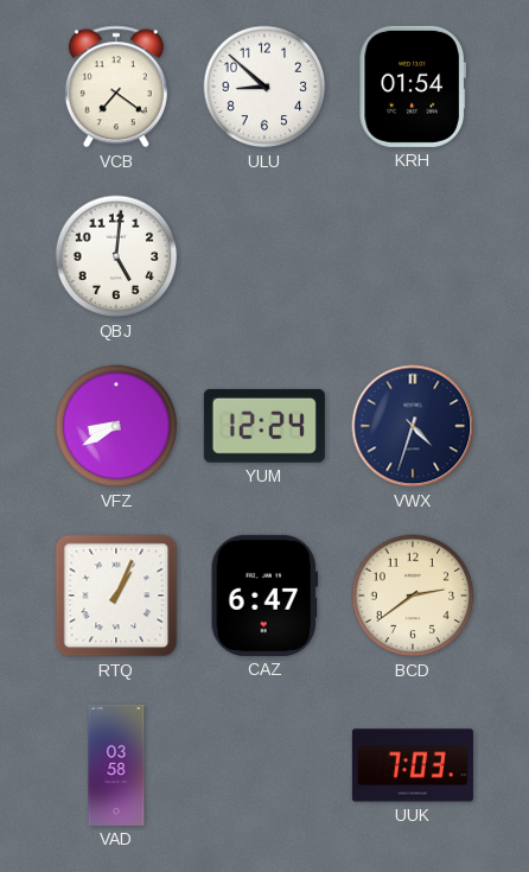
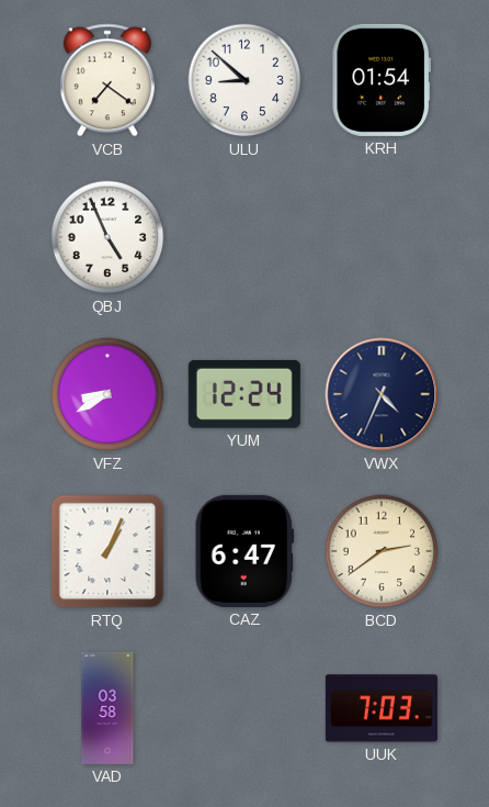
QBJ: 5:01 -> 4:56
VWX: 4:33 -> 4:34
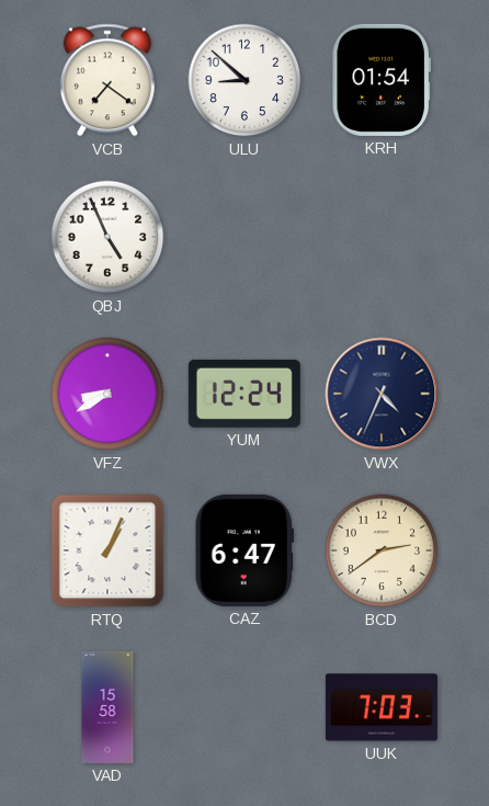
VAD: 03:58 -> 15:58
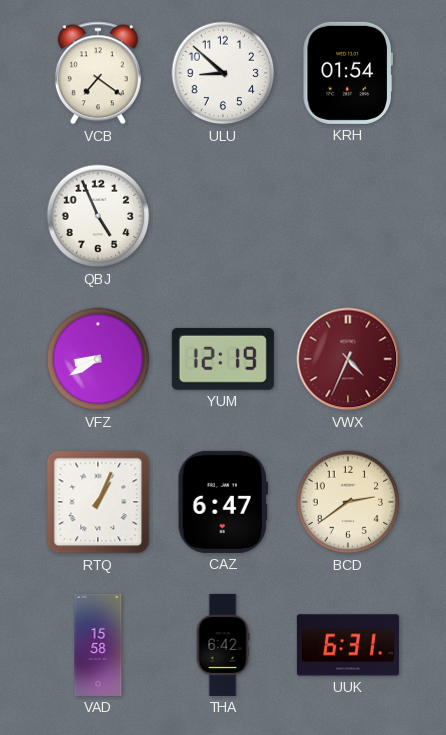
YUM: 12:24 -> 12:19
VWX dial: navy -> burgundy
THA: none -> 6:42
UUK: 7:03 -> 6:31
